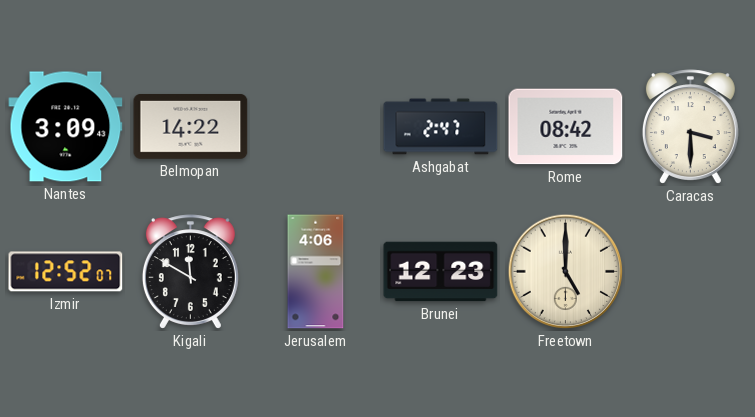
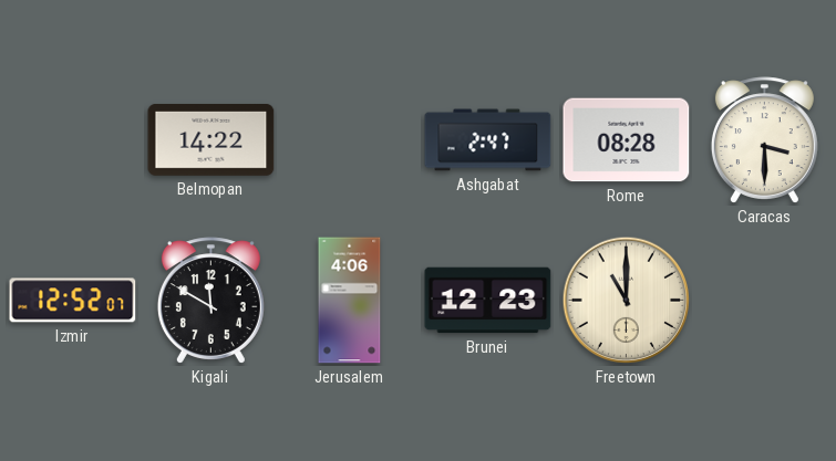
Nantes: 3:09 -> none
Rome: 08:42 -> 08:28
Freetown: 5:00 -> 11:00
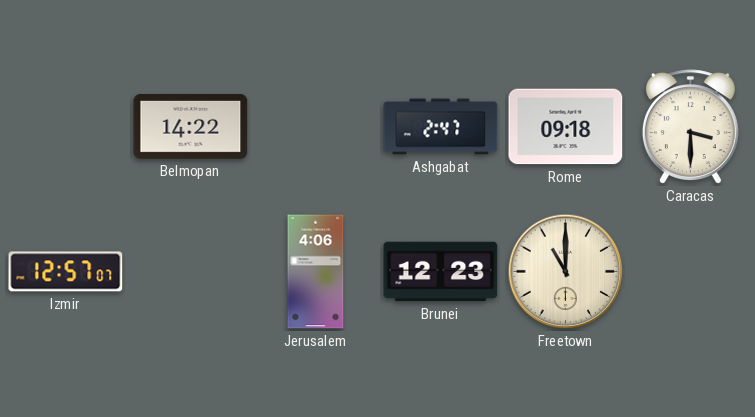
Rome: 08:28 -> 09:18
Izmir: 12:52 -> 12:57
Kigali: 11:50 -> none
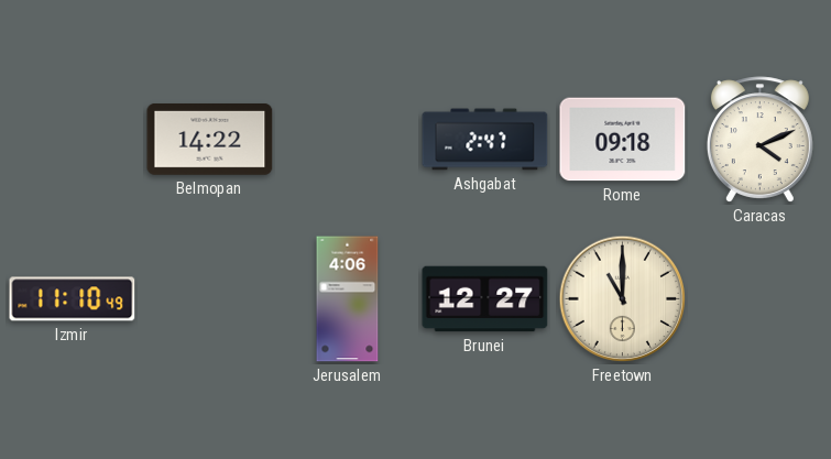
Caracas: 3:30 -> 4:11
Izmir: 12:57 -> 11:10
Brunei: 12:23 -> 12:27
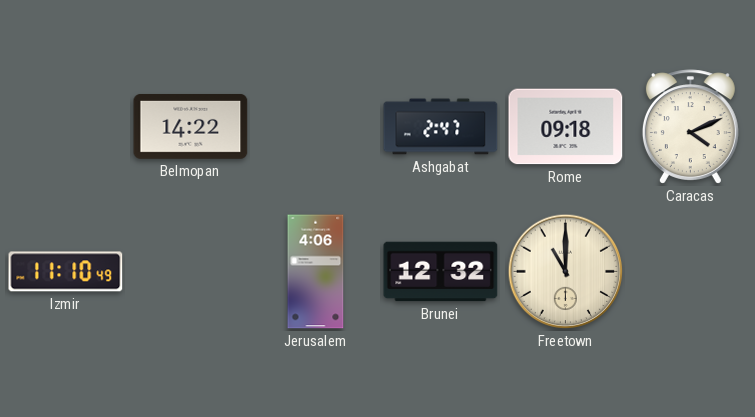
Brunei: 12:27 -> 12:32
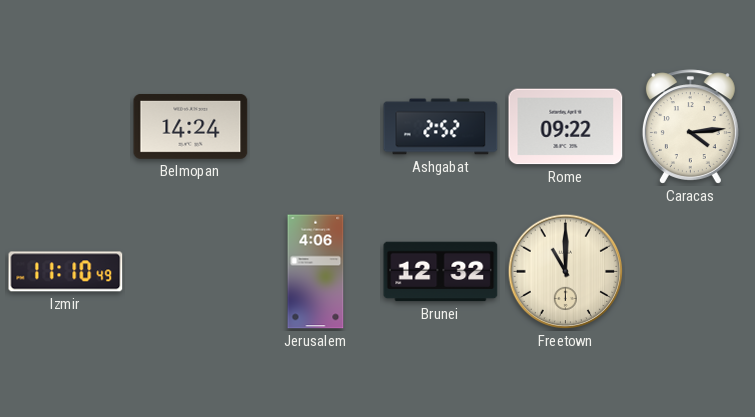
Belmopan: 14:22 -> 14:24
Ashgabat: 2:47 -> 2:52
Rome: 09:18 -> 09:22
Caracas: 4:11 -> 4:14
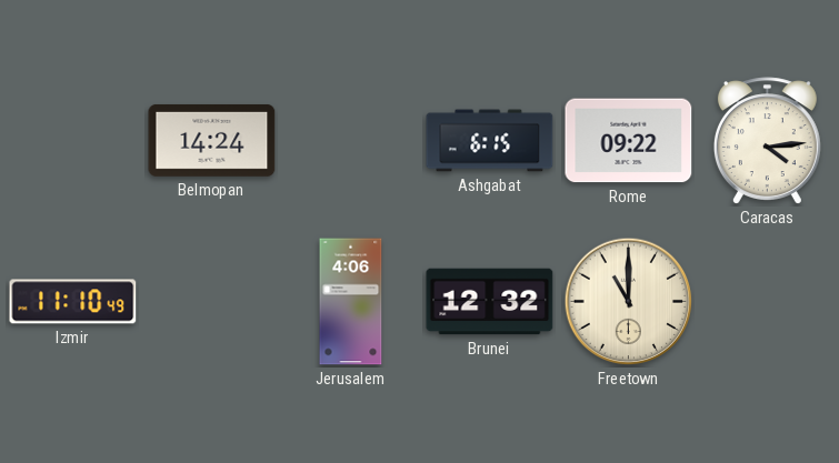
Ashgabat: 2:52 -> 6:15
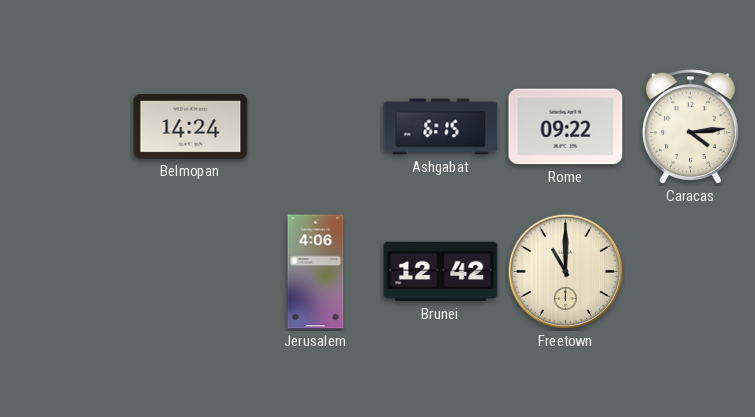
Izmir: 11:10 -> none
Brunei: 12:32 -> 12:42
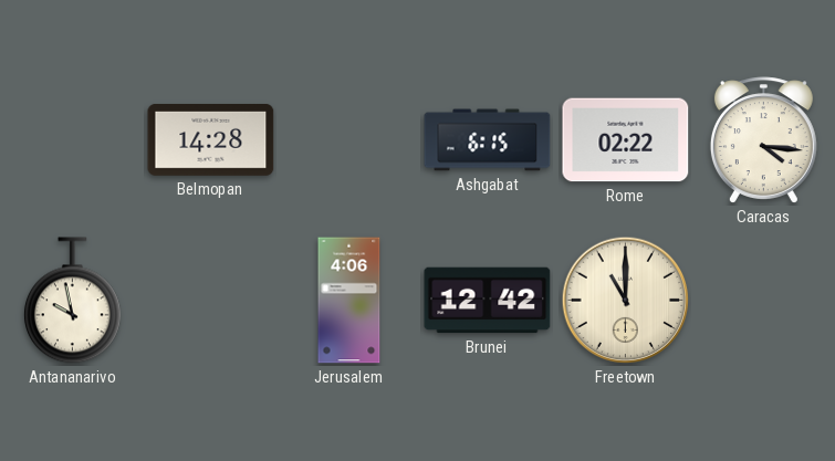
Belmopan: 14:24 -> 14:28
Rome: 09:22 -> 02:22
Caracas: 4:14 -> 4:16
Antananarivo: none -> 9:58
